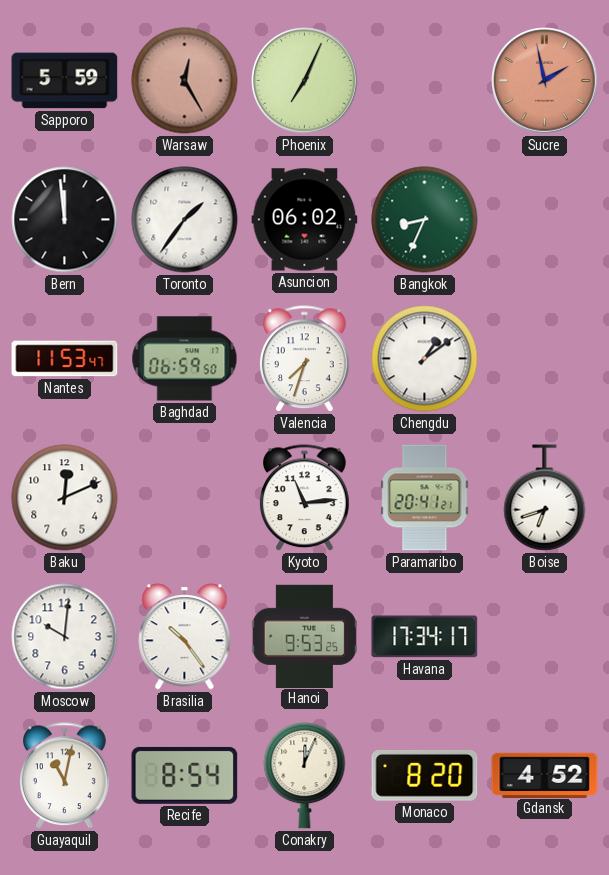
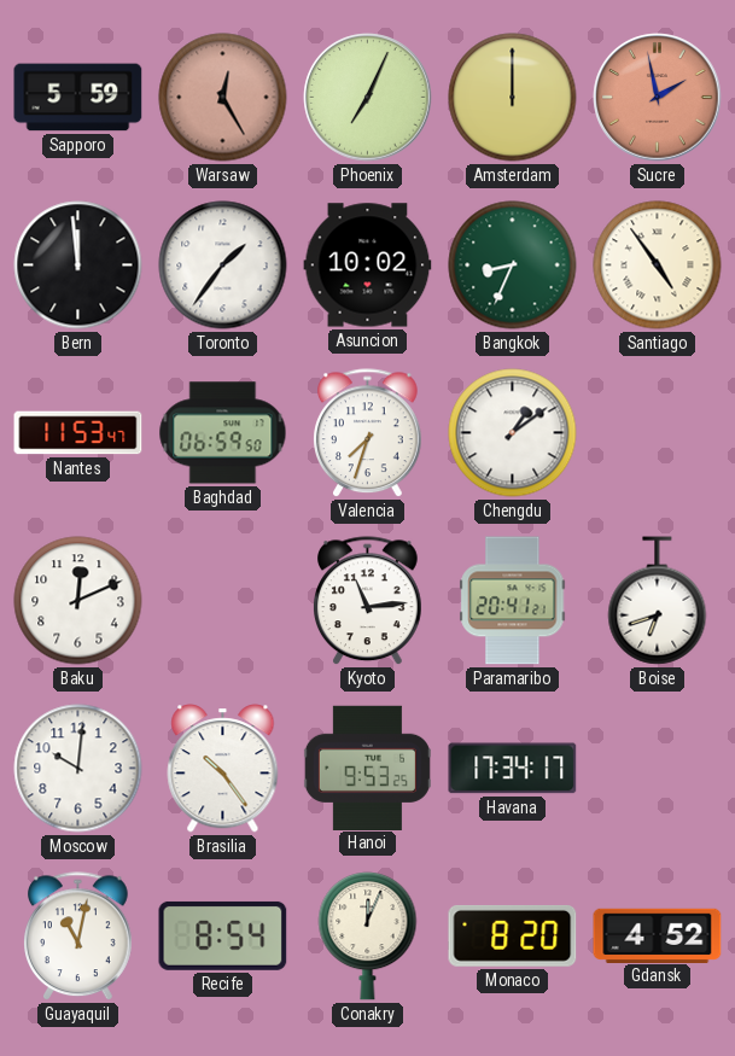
Amsterdam: none -> 12:00
Asuncion: 06:02 -> 10:02
Santiago: none -> 4:54
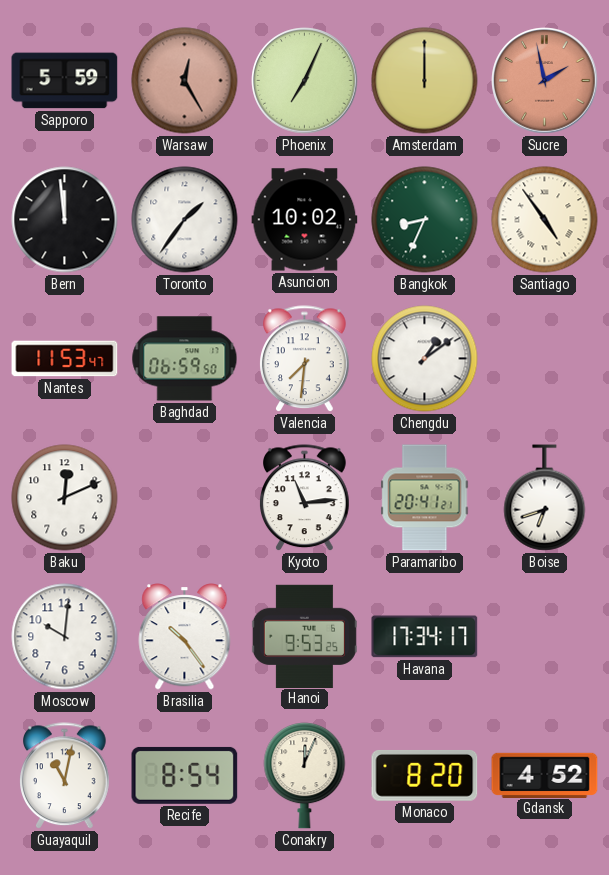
Valencia: 7:33 -> 7:31
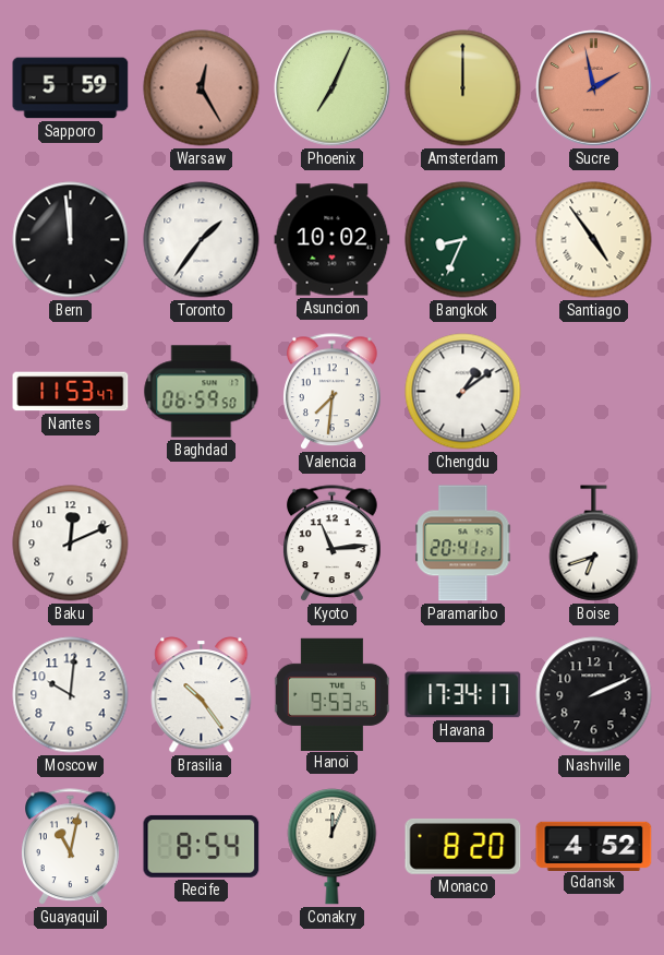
Nashville: none -> 2:11
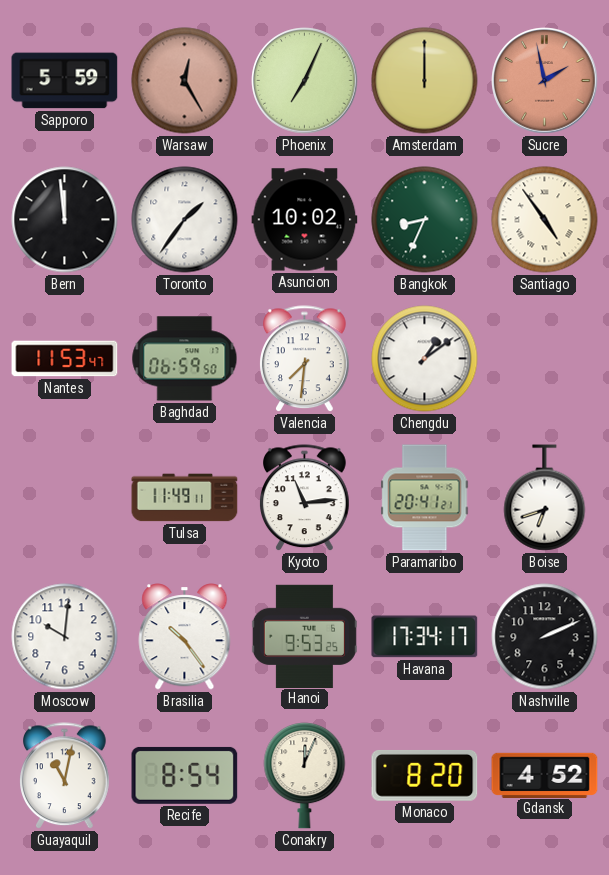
Baku: 12:11 -> none
Tulsa: none -> 11:49
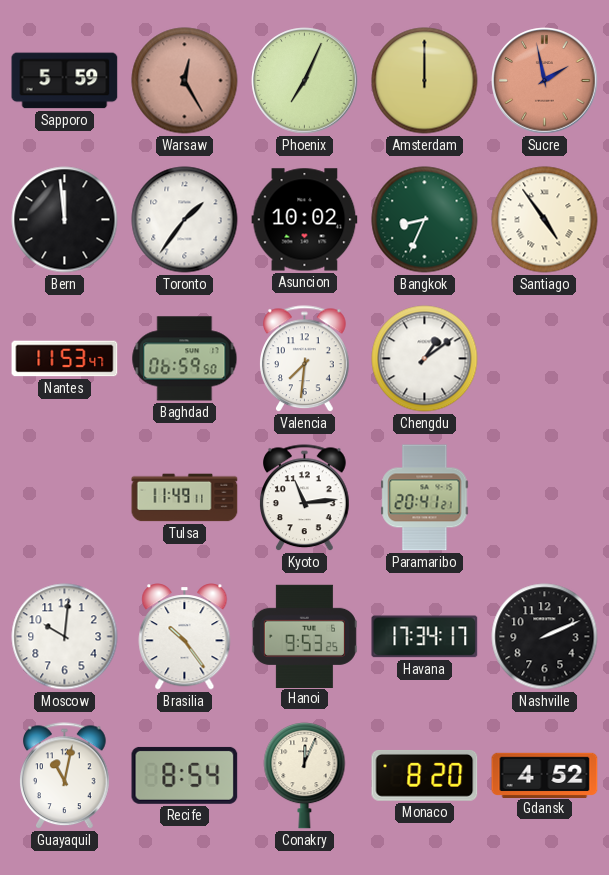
Boise: 6:42 -> none
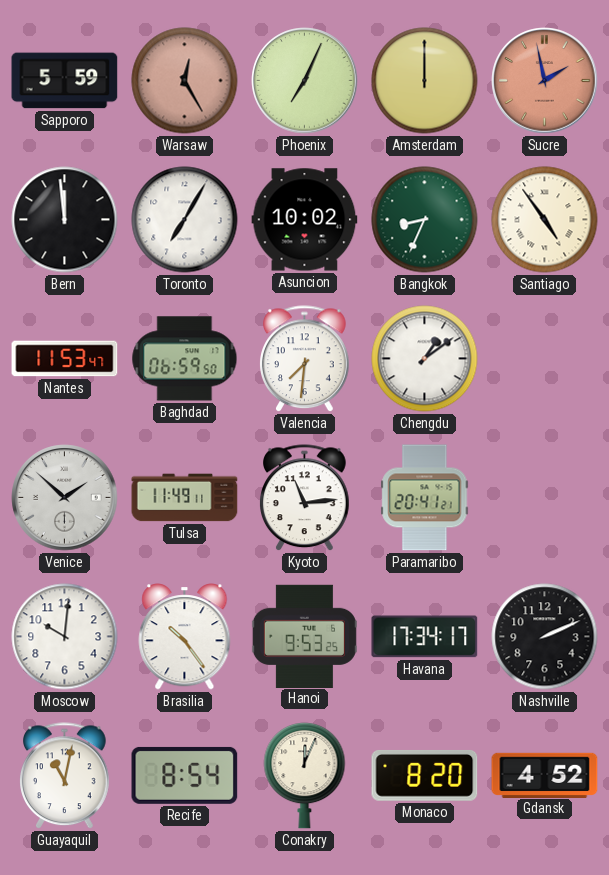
Toronto: 1:36 -> 7:05
Venice: none -> 1:52
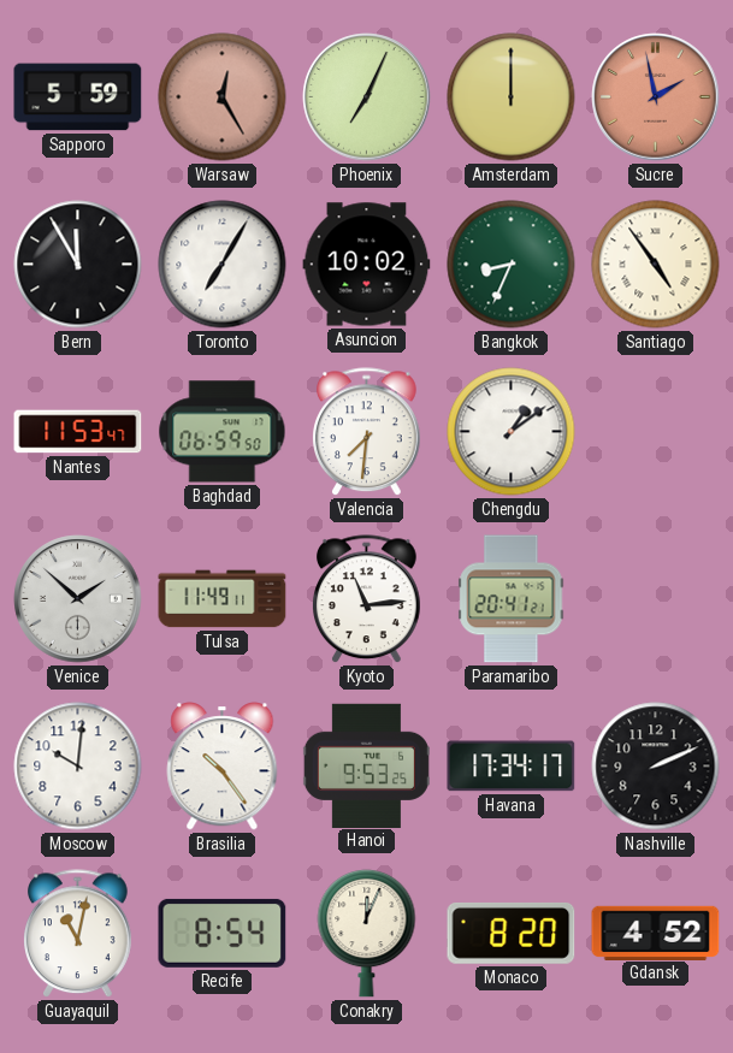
Bern: 11:59 -> 11:55
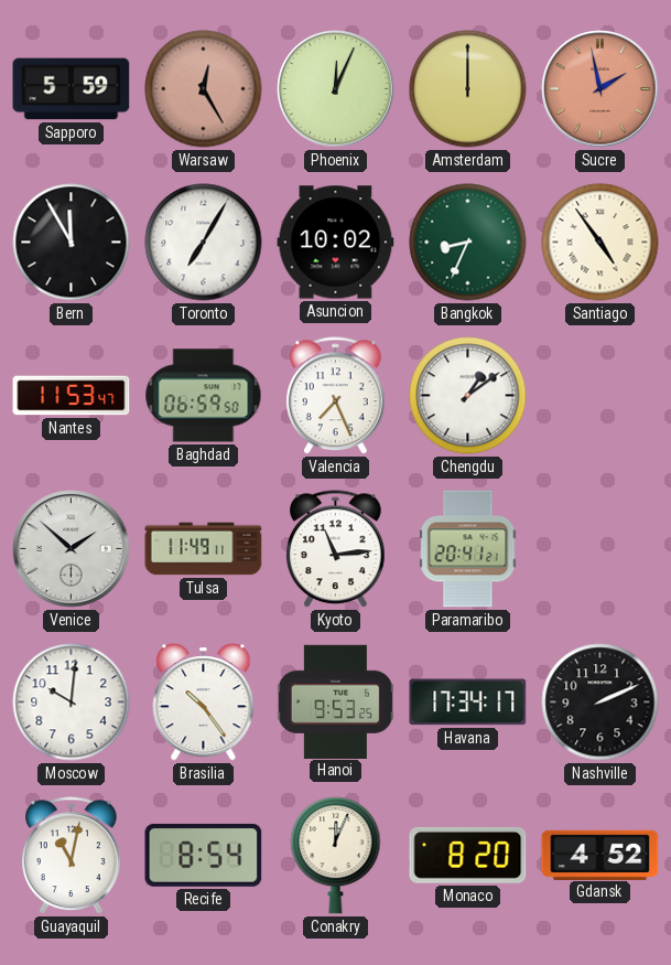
Phoenix: 7:04 -> 12:04
Valencia: 7:31 -> 7:26
